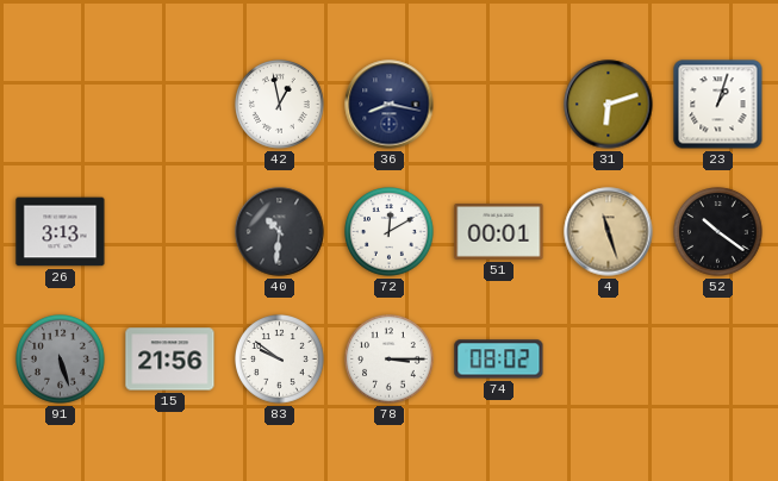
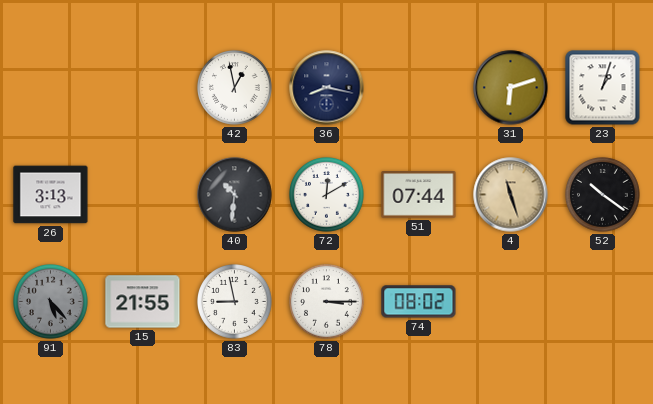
51: 00:01 -> 07:44
91: 5:27 -> 5:23
15: 21:56 -> 21:55
83: 9:51 -> 8:58
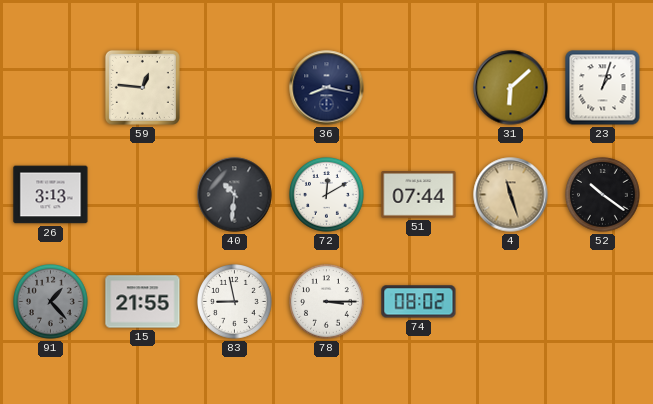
59: none -> 12:46
42: 12:58 -> none
31: 6:12 -> 6:08
91: 5:23 -> 1:23
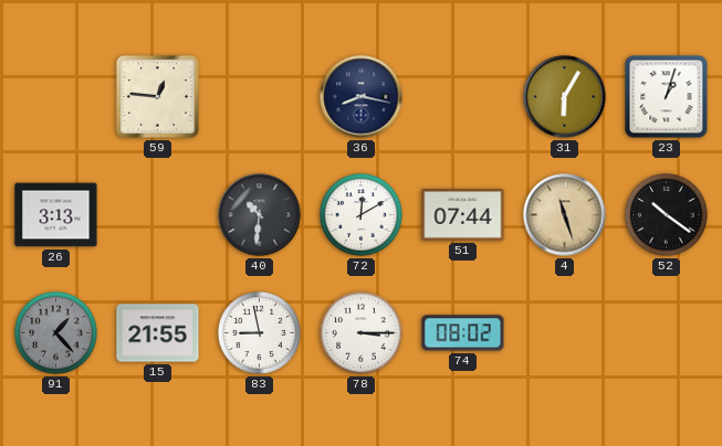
31: 6:08 -> 6:05
